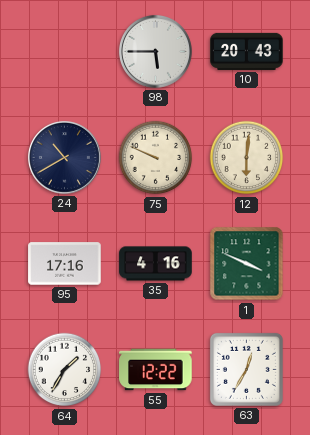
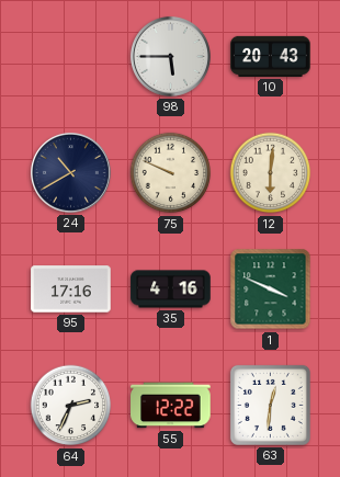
64: 1:35 -> 2:34
63: 12:35 -> 12:31
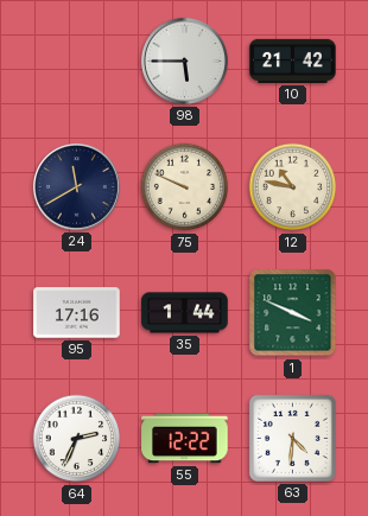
10: 20:43 -> 21:42
24: 10:40 -> 11:40
12: 6:01 -> 10:47
35: 4:16 -> 1:44
63: 12:31 -> 4:31
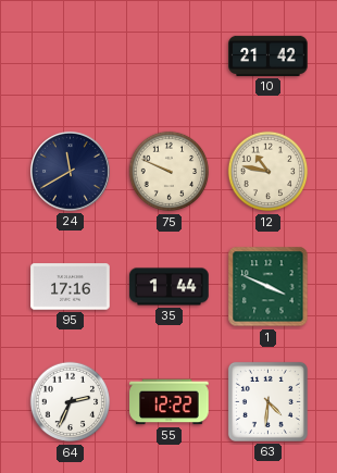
98: 5:45 -> none
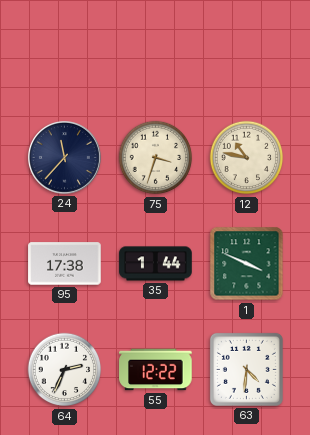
10: 21:42 -> none
24: 11:40 -> 11:37
75: 9:49 -> 3:33
95: 17:16 -> 17:38
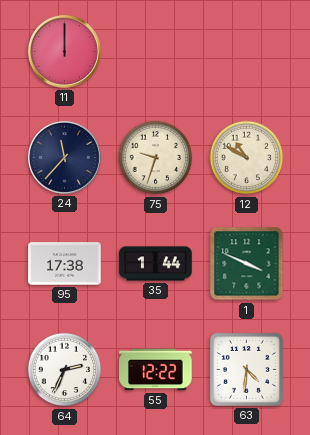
11: none -> 12:00
75: 3:33 -> 9:33
12: 10:47 -> 10:50
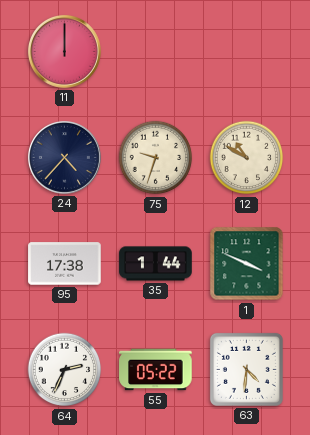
24: 11:37 -> 4:37
55: 12:22 -> 05:22
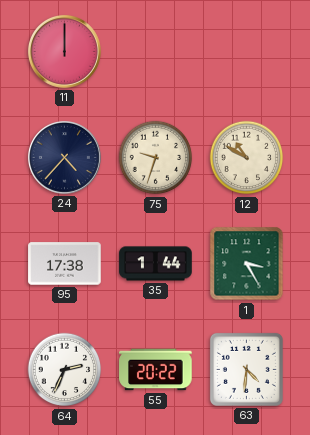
1: 3:49 -> 3:25
55: 05:22 -> 20:22
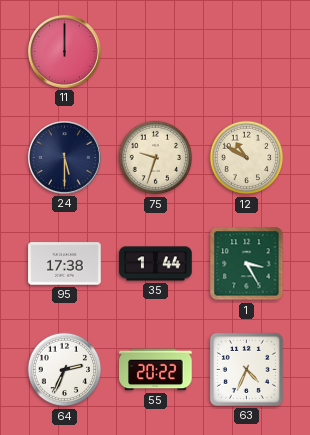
24: 4:37 -> 5:30
63: 4:31 -> 4:34
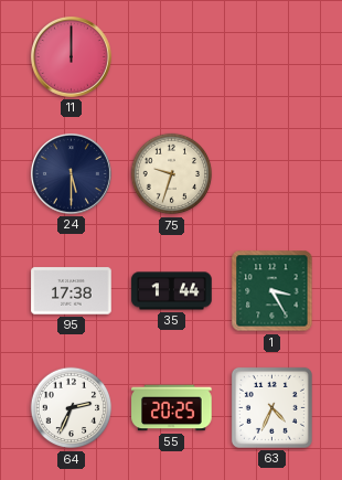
12: 10:50 -> none
55: 20:22 -> 20:25
